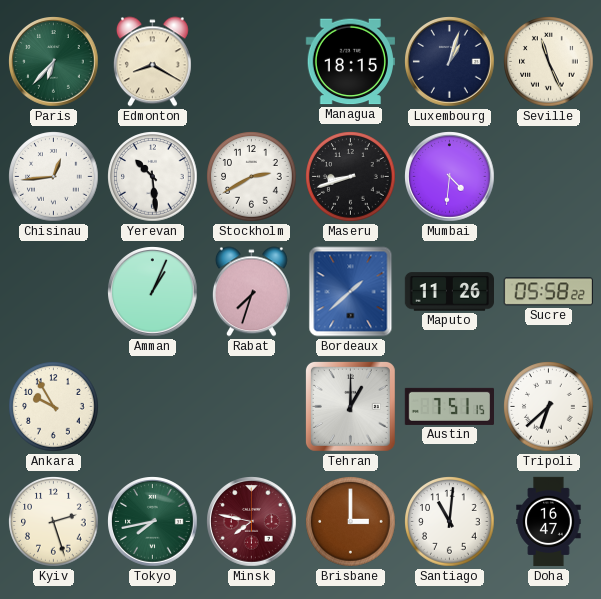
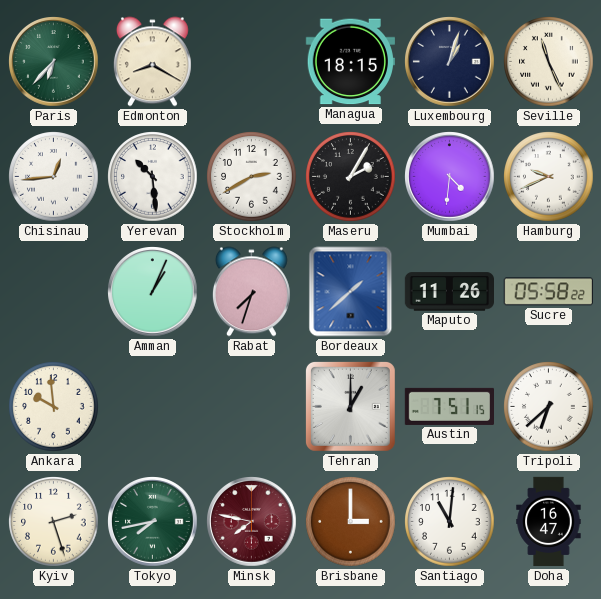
Maseru: 8:42 -> 2:05
Hamburg: none -> 9:41
Ankara: 9:55 -> 9:59
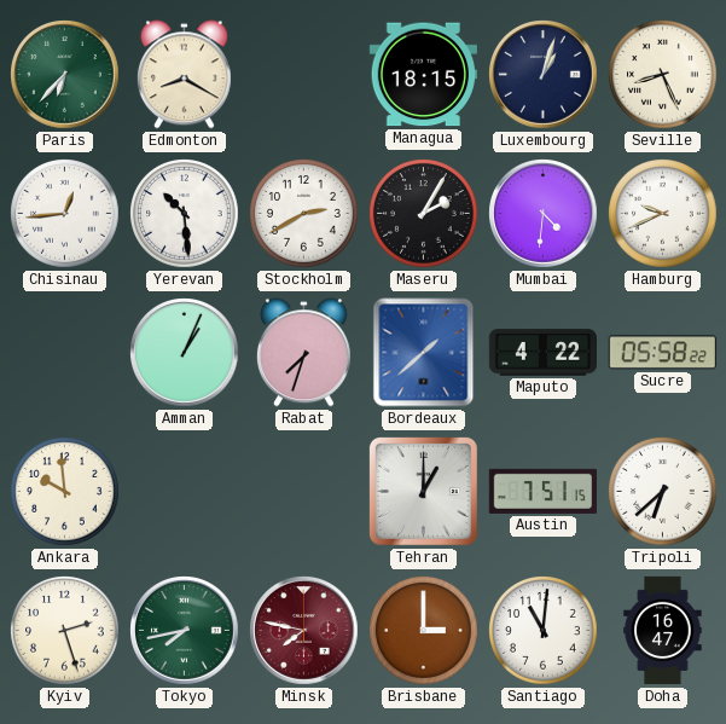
Seville: 11:26 -> 8:26
Maputo: 11:26 -> 4:22
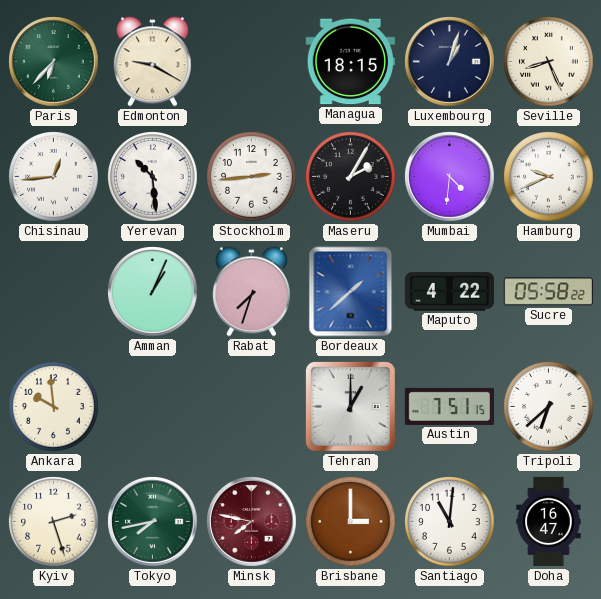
Edmonton: 8:20 -> 9:20
Stockholm: 2:40 -> 2:44
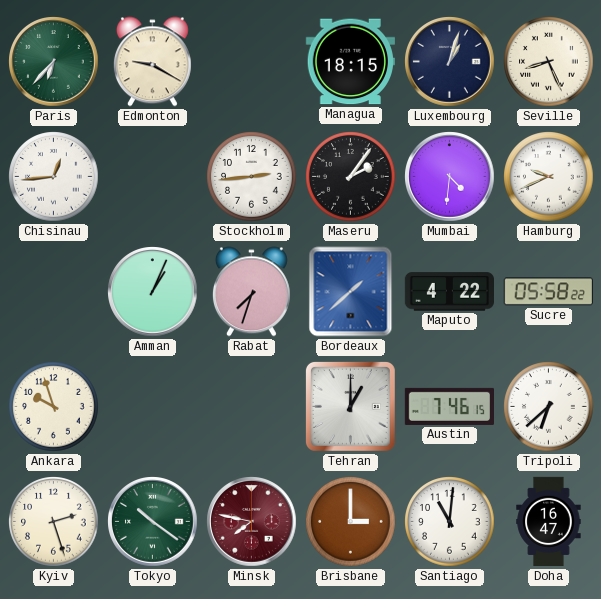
Yerevan: 10:29 -> none
Maseru: 2:05 -> 2:06
Ankara: 9:59 -> 9:57
Austin: 7:51 -> 7:46
Tokyo: 7:43 -> 10:21
